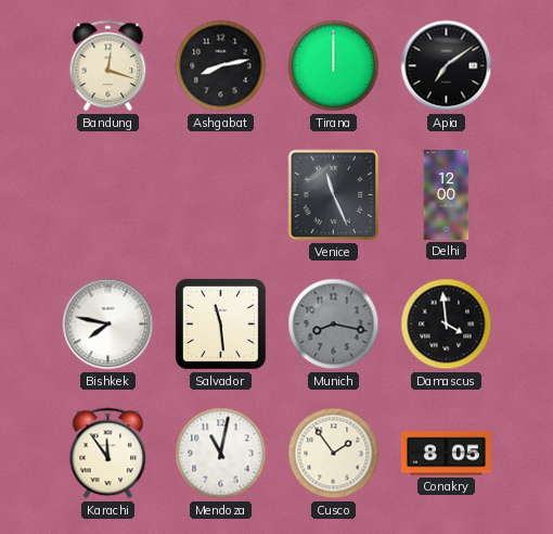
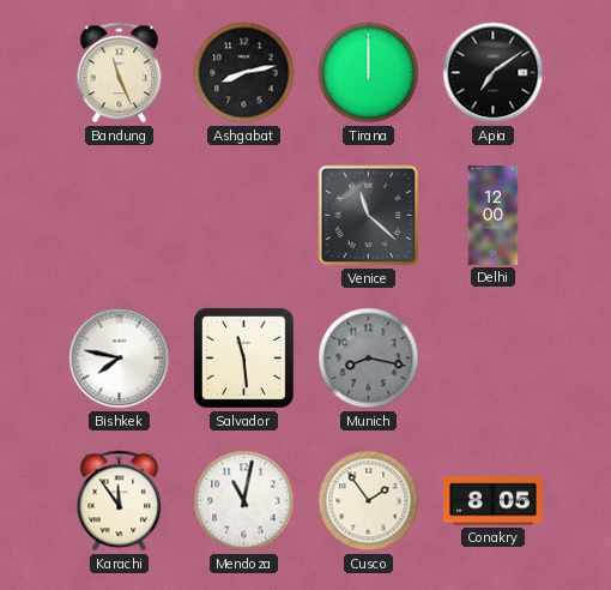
Bandung: 12:18 -> 11:26
Venice: 11:26 -> 11:22
Damascus: 3:59 -> none
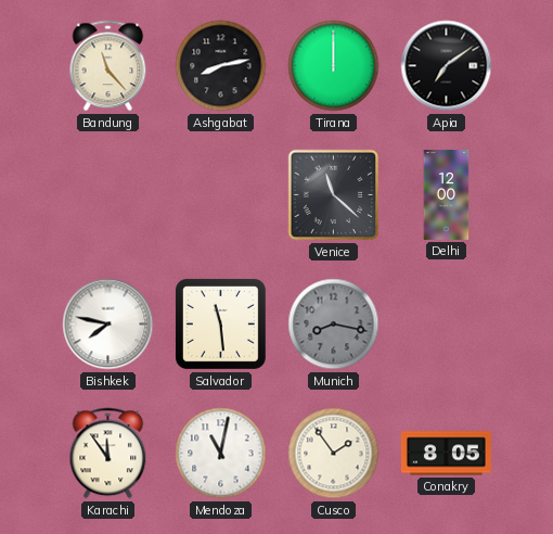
Bandung: 11:26 -> 11:23
